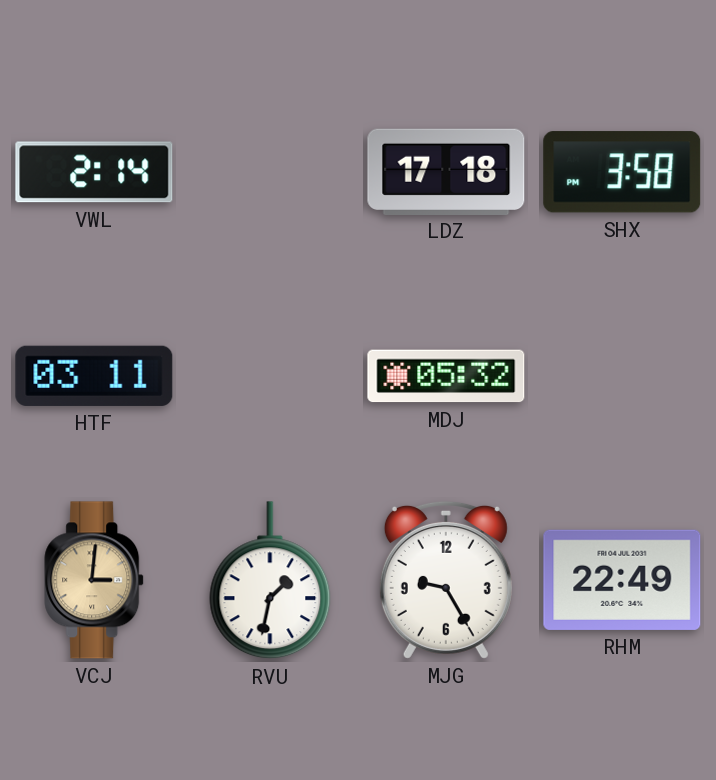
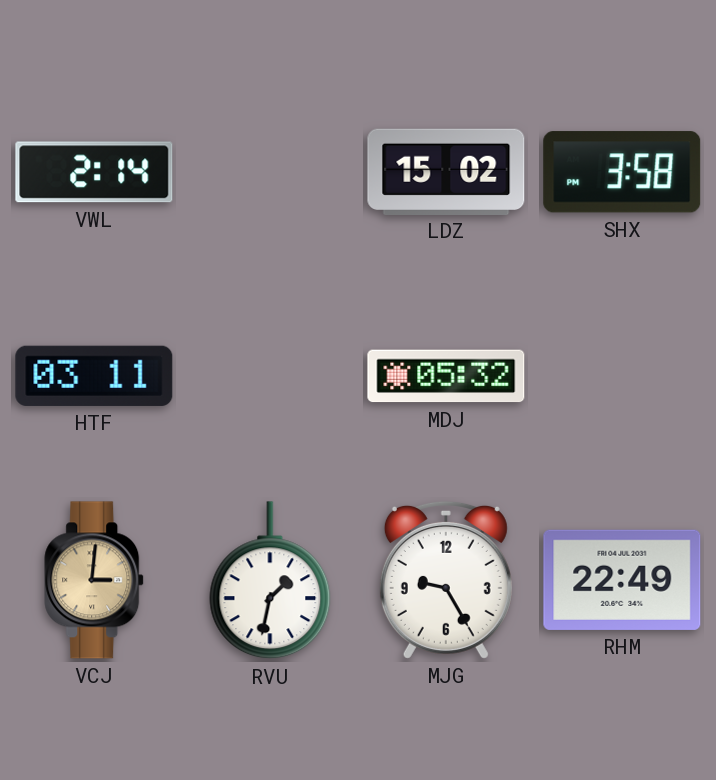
LDZ: 17:18 -> 15:02
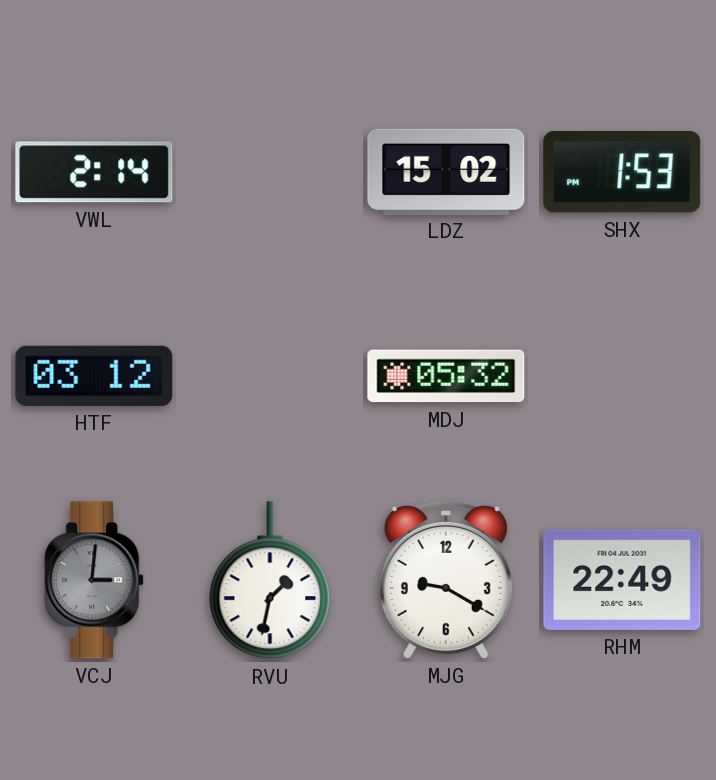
SHX: 3:58 -> 1:53
HTF: 03:11 -> 03:12
VCJ dial: champagne -> grey
MJG: 9:25 -> 9:20
